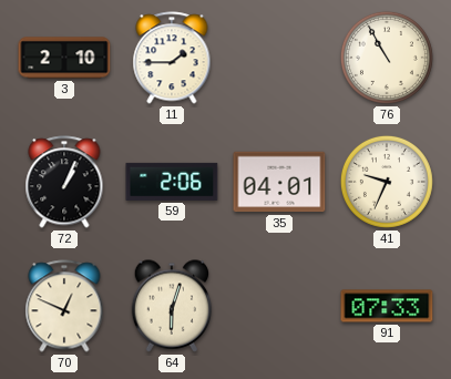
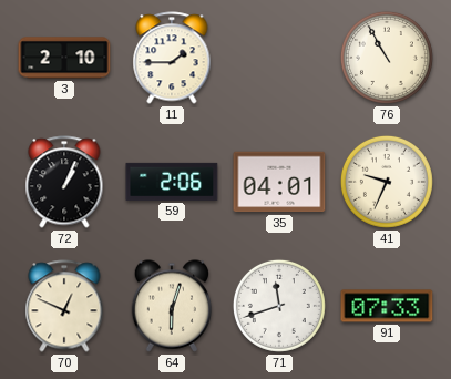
71: none -> 11:42
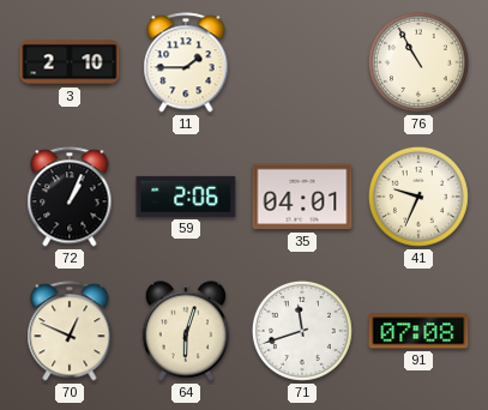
91: 07:33 -> 07:08
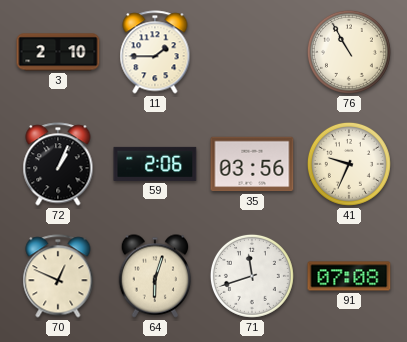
35: 04:01 -> 03:56
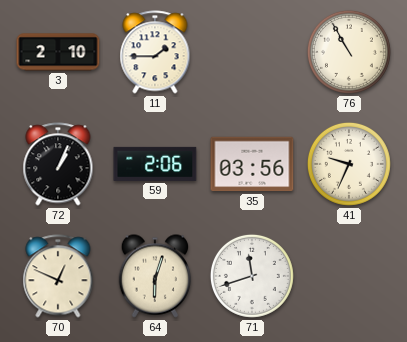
91: 07:08 -> none
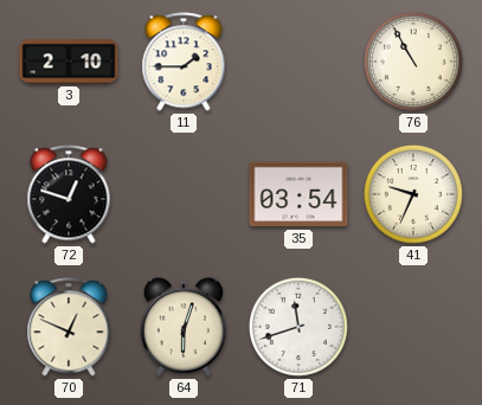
72: 1:04 -> 12:48
59: 2:06 -> none
35: 03:56 -> 03:54
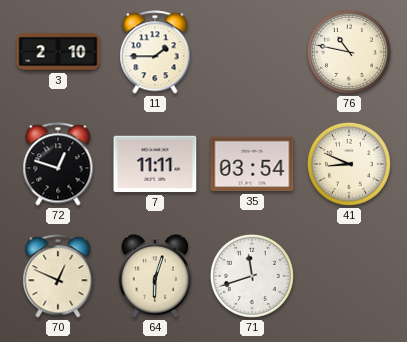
76: 10:55 -> 10:47
7: none -> 11:11
41: 9:34 -> 8:49
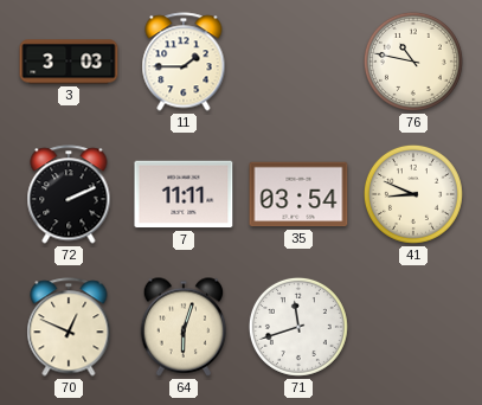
3: 2:10 -> 3:03
72: 12:48 -> 2:11
